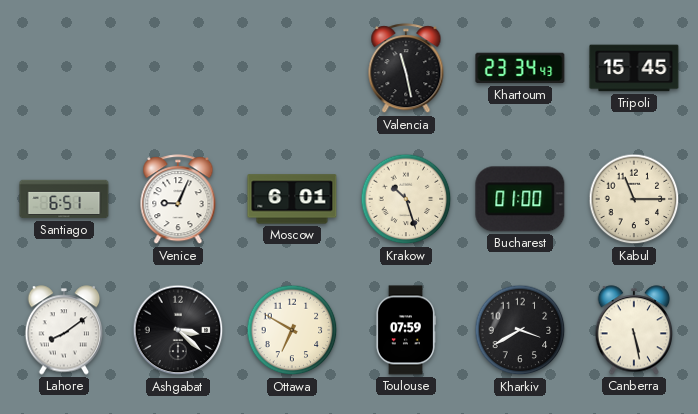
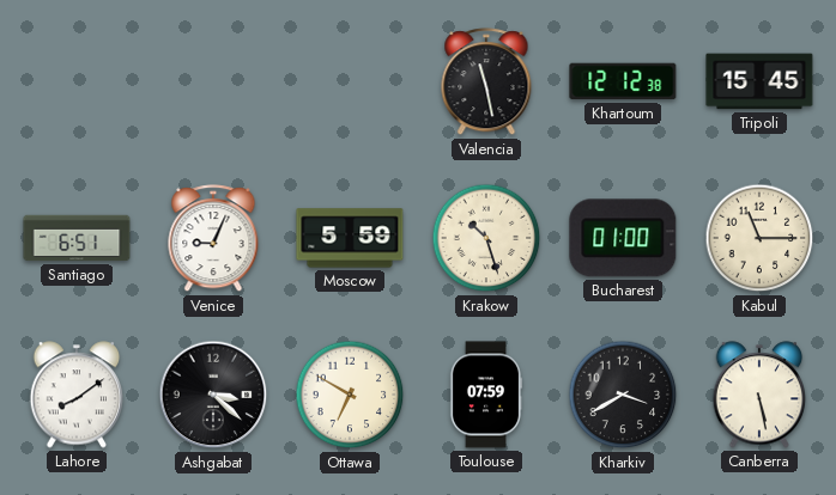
Khartoum: 23:34 -> 12:12
Moscow: 6:01 -> 5:59
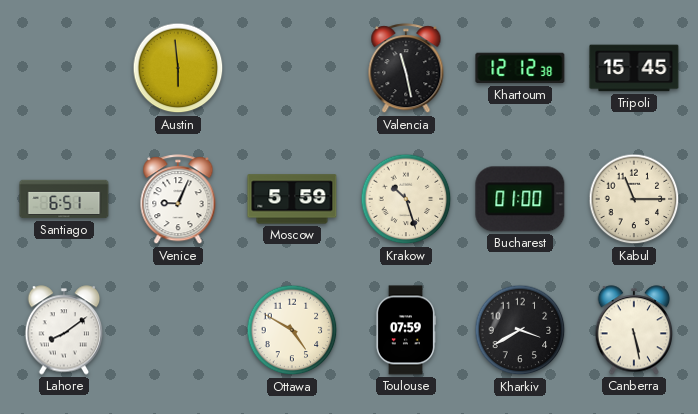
Austin: none -> 5:59
Ashgabat: 3:22 -> none
Ottawa: 6:50 -> 4:50
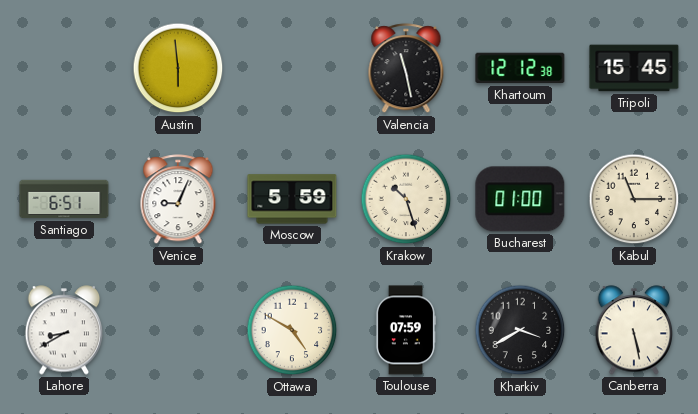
Lahore: 8:09 -> 8:40
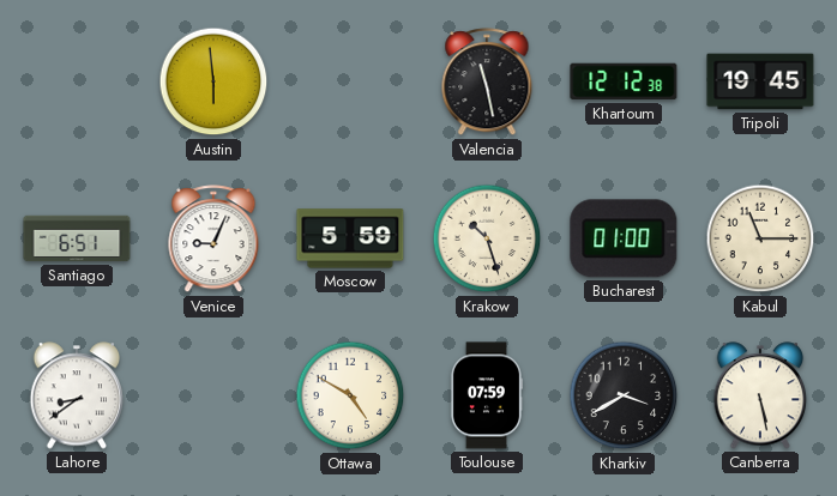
Tripoli: 15:45 -> 19:45
Lahore: 8:40 -> 8:39
